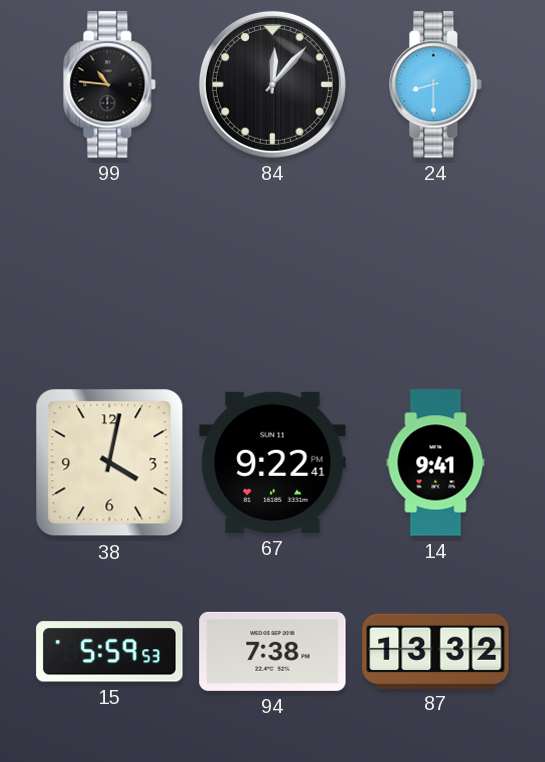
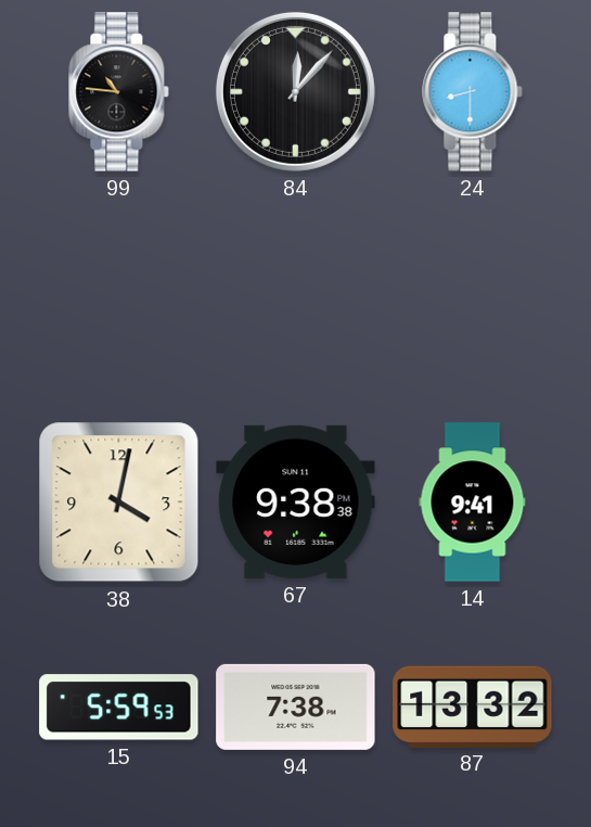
67: 9:22 -> 9:38
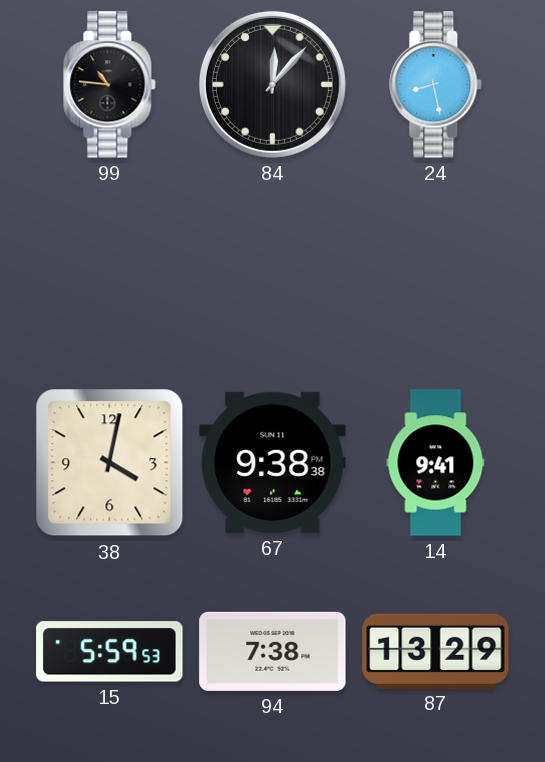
24: 8:30 -> 8:28
87: 13:32 -> 13:29
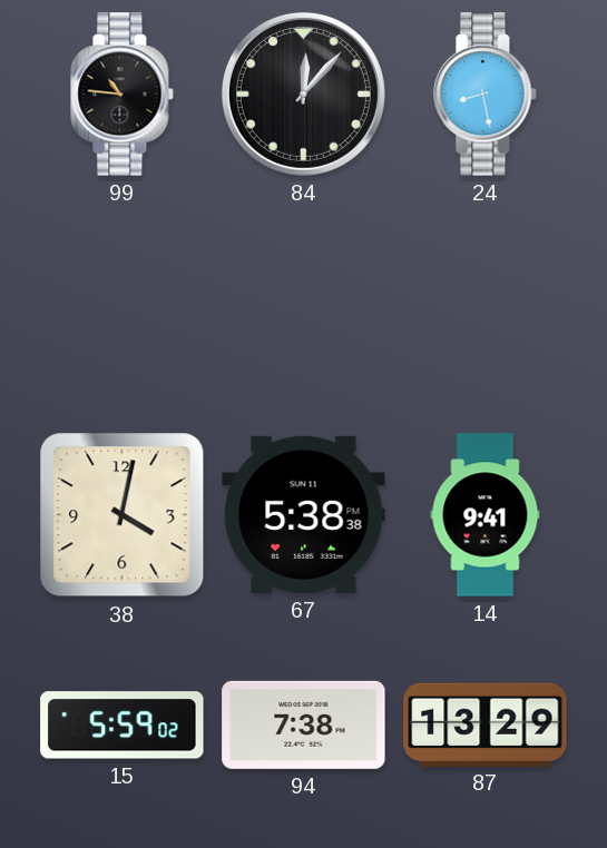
67: 9:38 -> 5:38
15: 5:59:53 -> 5:59:02
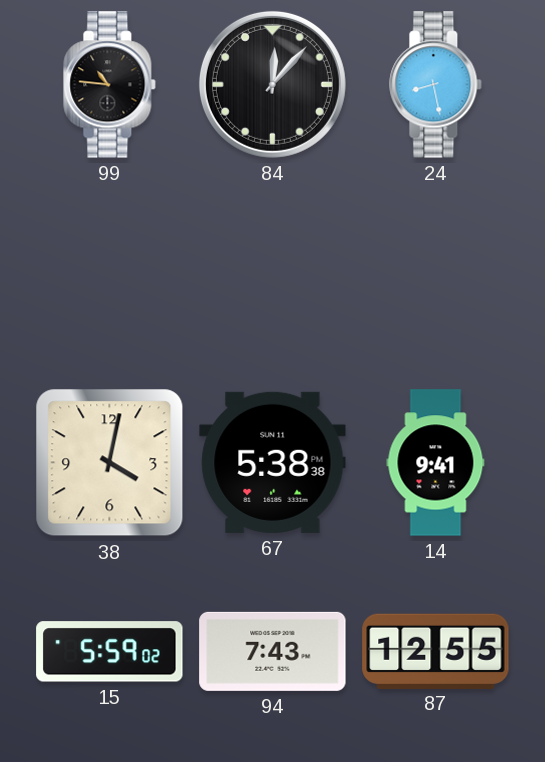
94: 7:38 -> 7:43
87: 13:29 -> 12:55
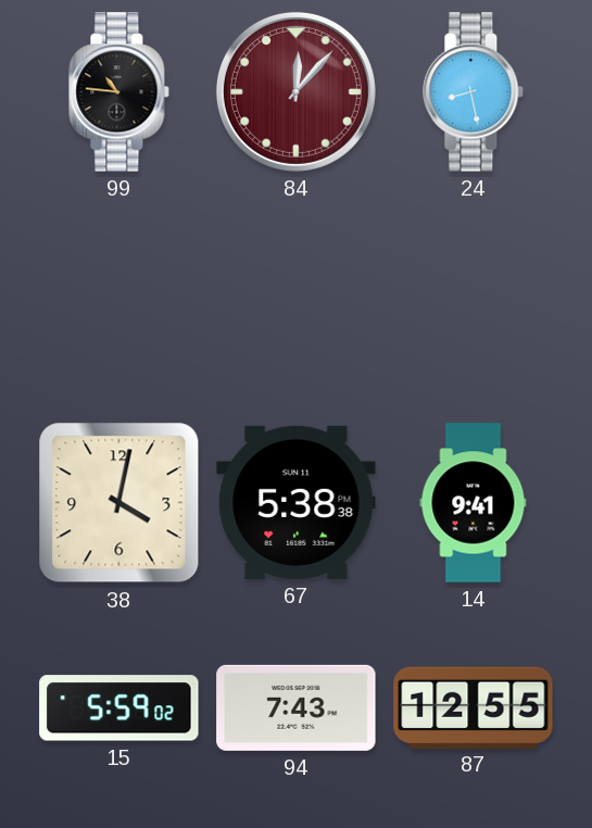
84 dial: black -> burgundy
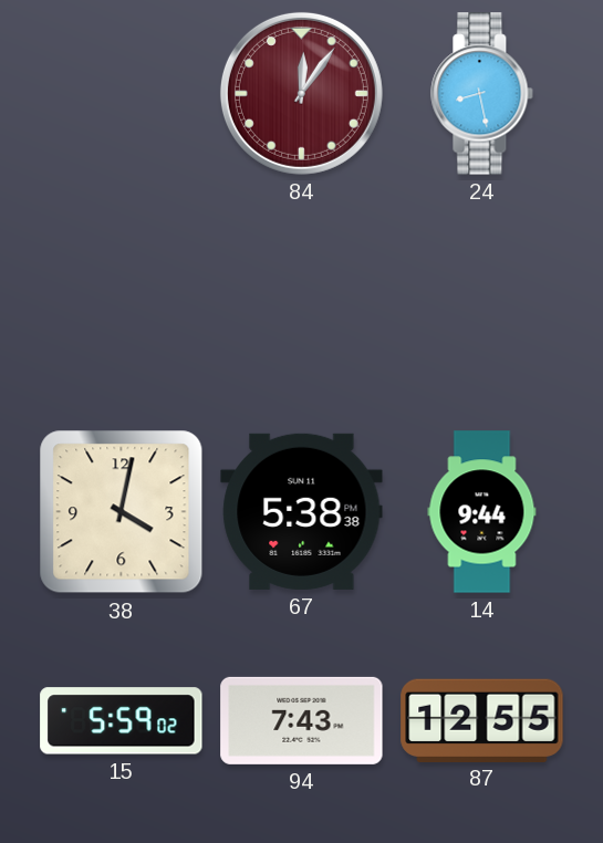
99: 10:46 -> none
84: 12:07 -> 12:06
14: 9:41 -> 9:44
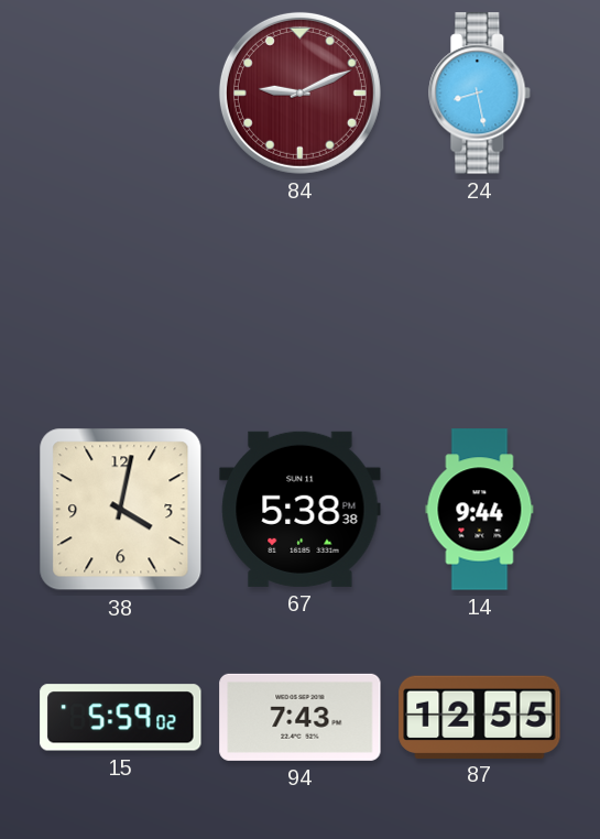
84: 12:06 -> 9:11
